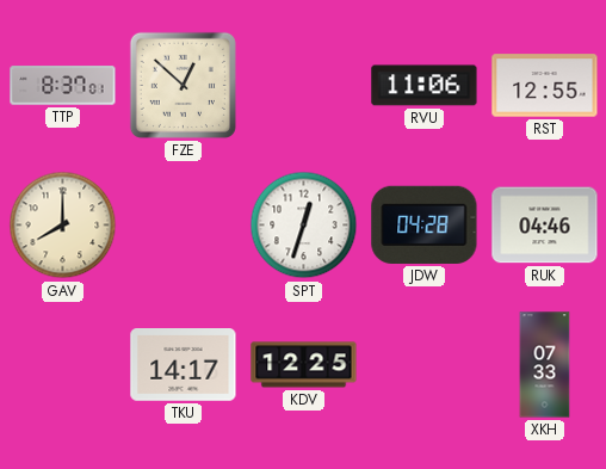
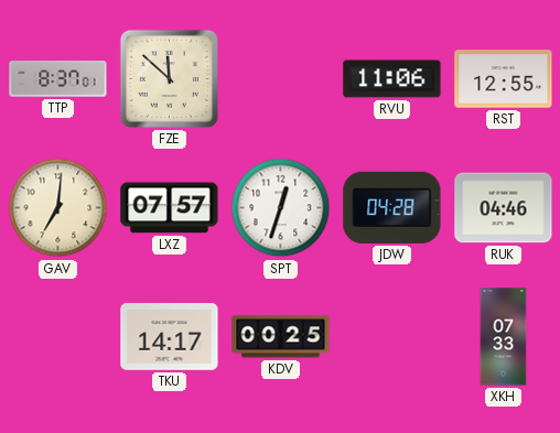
FZE: 12:52 -> 11:52
GAV: 8:00 -> 7:01
LXZ: none -> 07:57
KDV: 12:25 -> 00:25
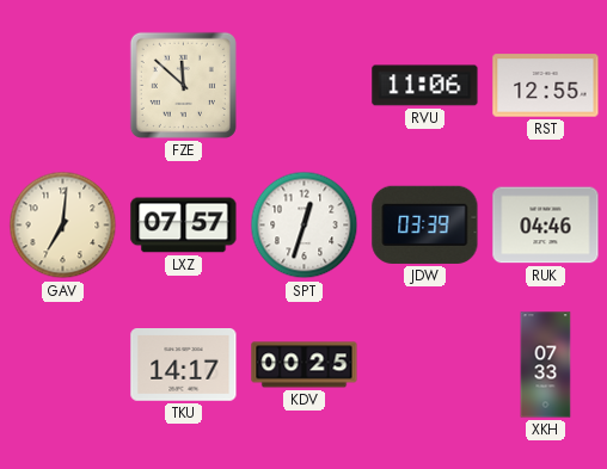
TTP: 8:37 -> none
JDW: 04:28 -> 03:39
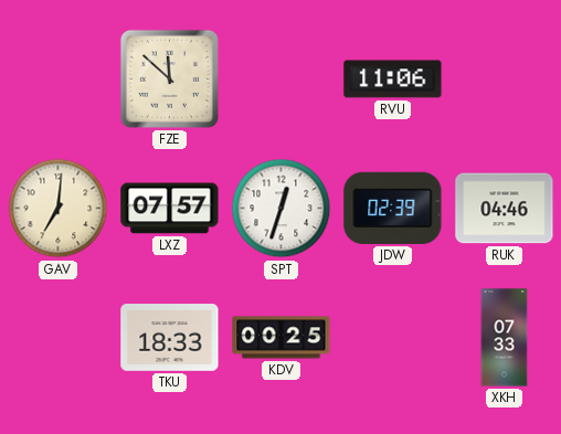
RST: 12:55 -> none
JDW: 03:39 -> 02:39
TKU: 14:17 -> 18:33
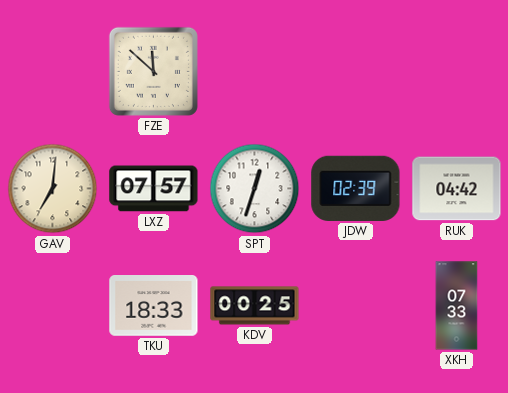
RVU: 11:06 -> none
RUK: 04:46 -> 04:42
